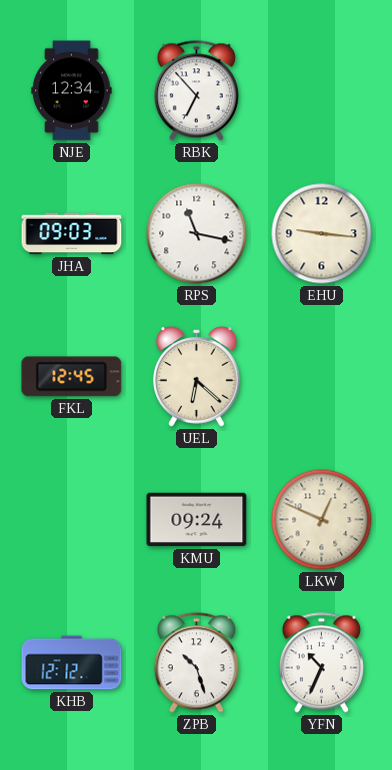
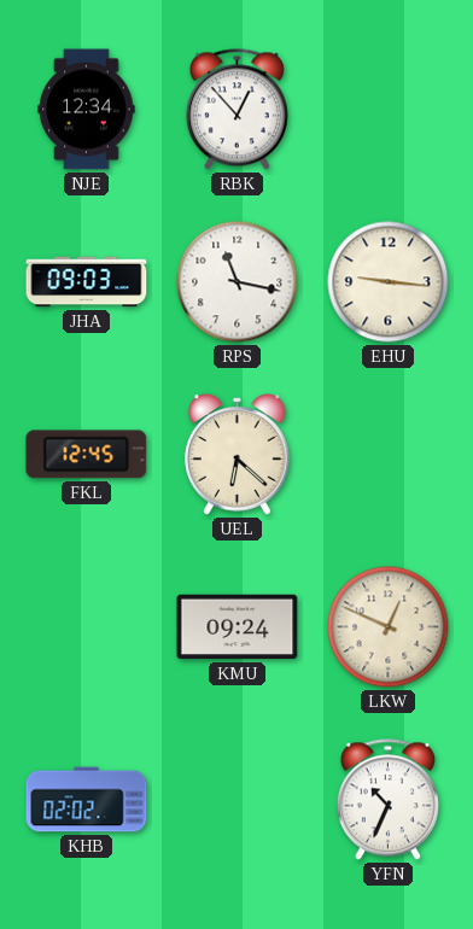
RBK: 6:53 -> 12:53
KHB: 12:12 -> 02:02
ZPB: 10:27 -> none
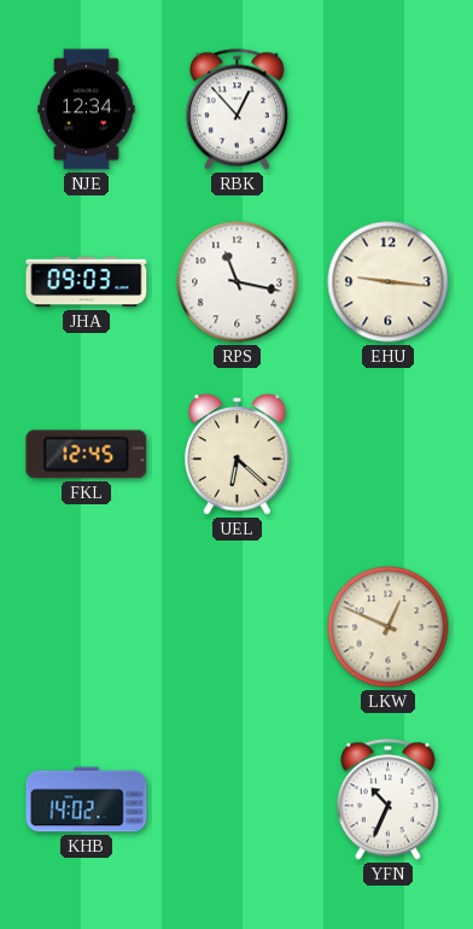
KMU: 09:24 -> none
KHB: 02:02 -> 14:02
